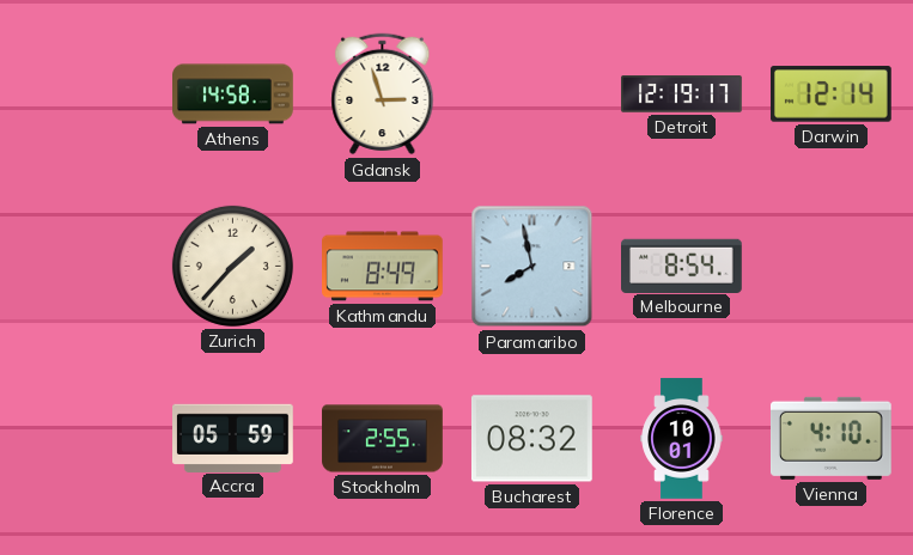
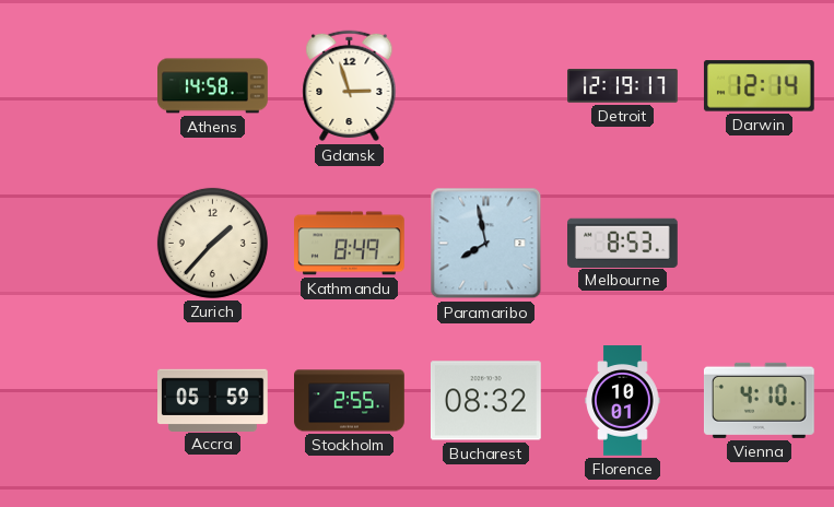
Melbourne: 8:54 -> 8:53
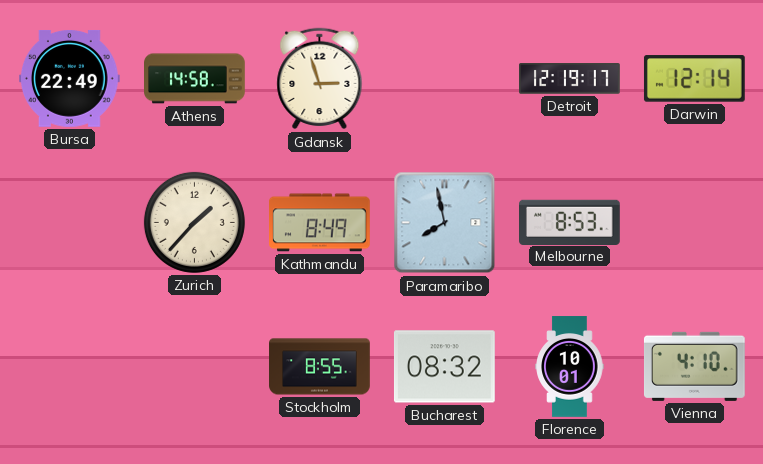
Bursa: none -> 22:49
Accra: 05:59 -> none
Stockholm: 2:55 -> 8:55
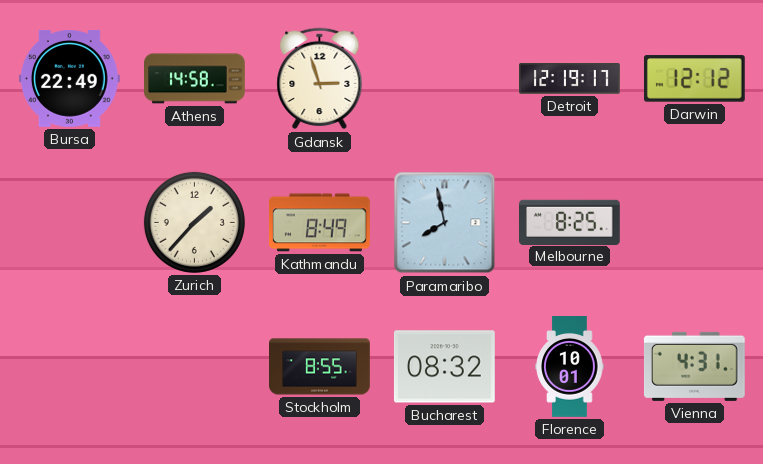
Darwin: 12:14 -> 12:12
Melbourne: 8:53 -> 8:25
Vienna: 4:10 -> 4:31
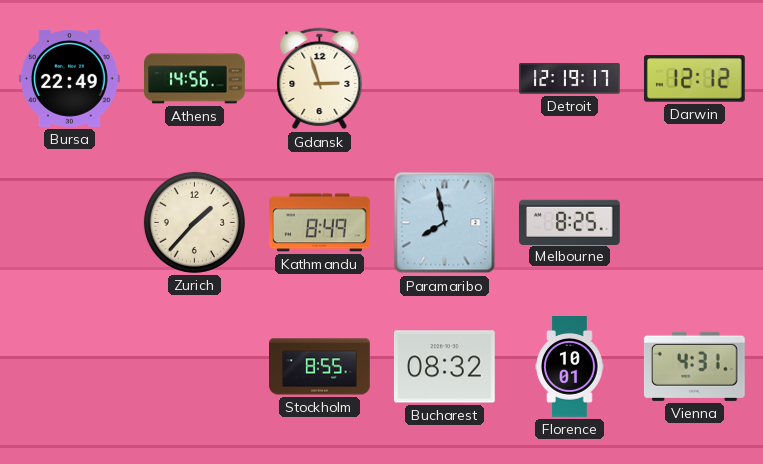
Athens: 14:58 -> 14:56
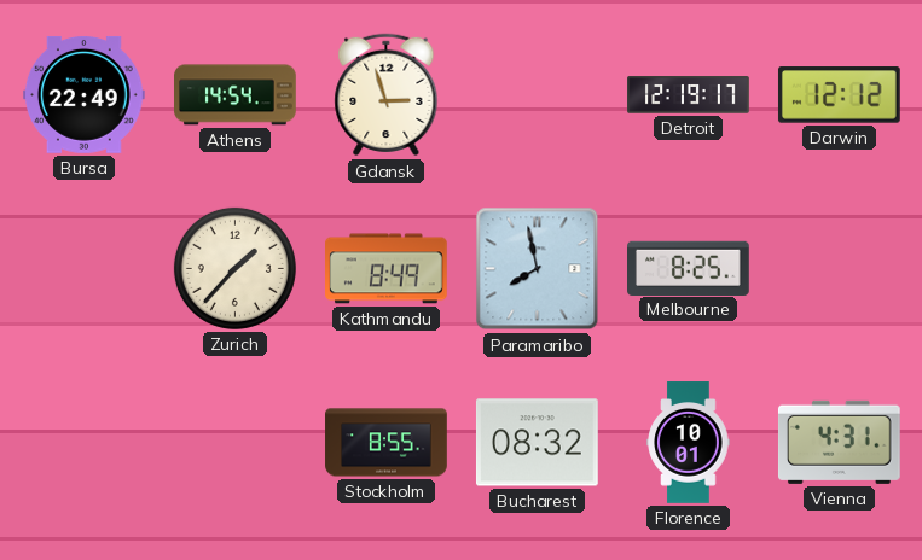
Athens: 14:56 -> 14:54
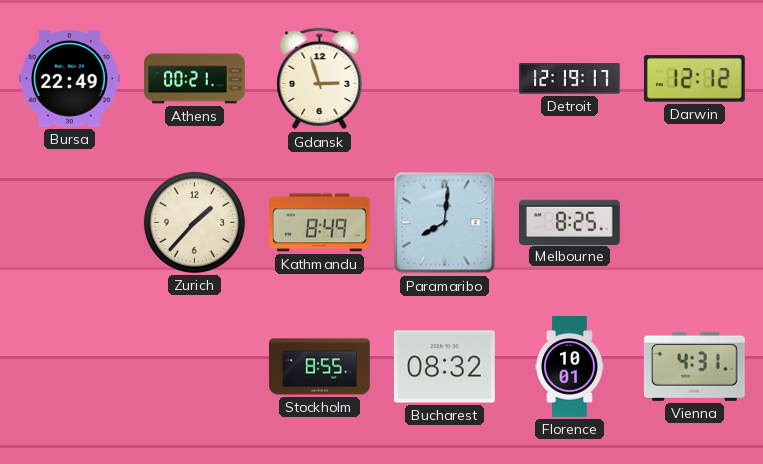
Athens: 14:54 -> 00:21
Paramaribo: 7:58 -> 8:01
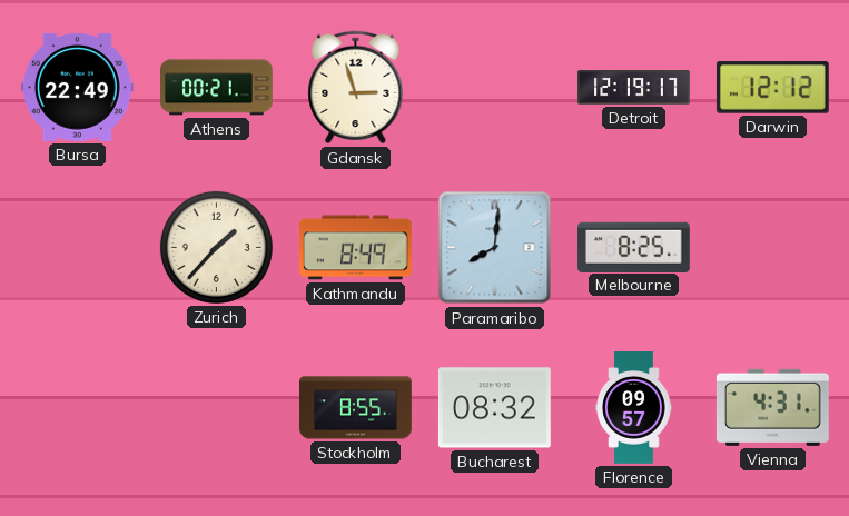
Florence: 10:01 -> 09:57
